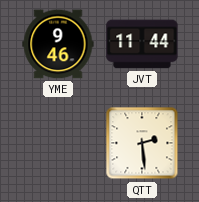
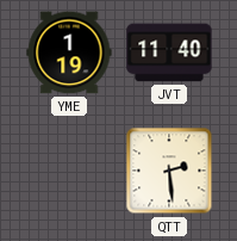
YME: 9:46 -> 1:19
JVT: 11:44 -> 11:40
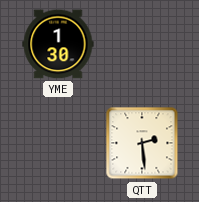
YME: 1:19 -> 1:30
JVT: 11:40 -> none
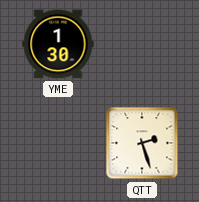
QTT: 2:29 -> 2:27
